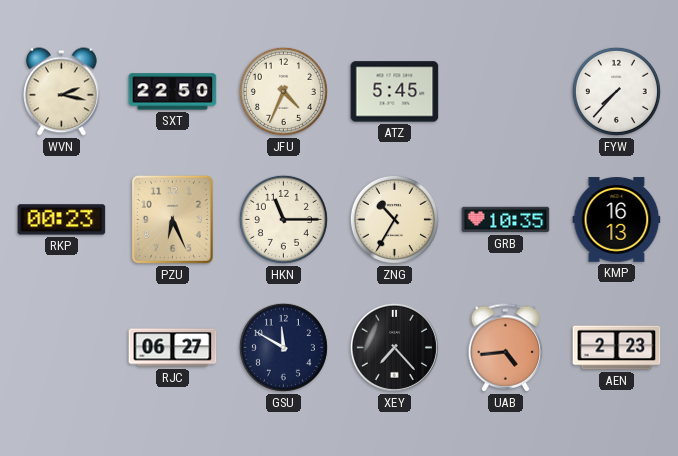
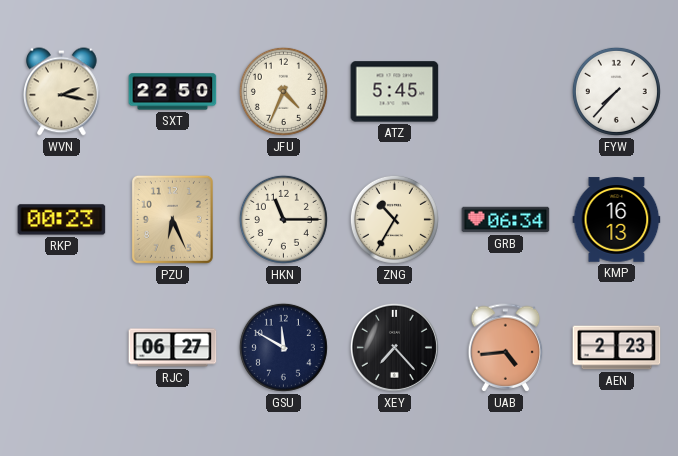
GRB: 10:35 -> 06:34
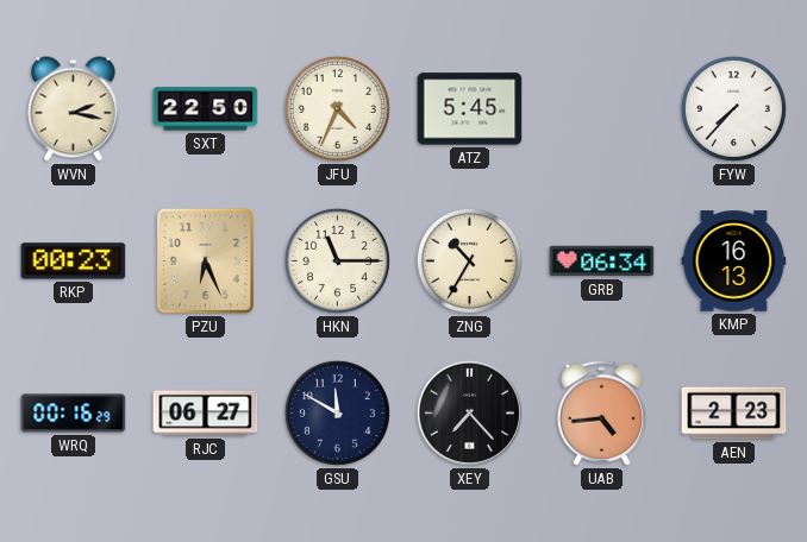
WRQ: none -> 00:16
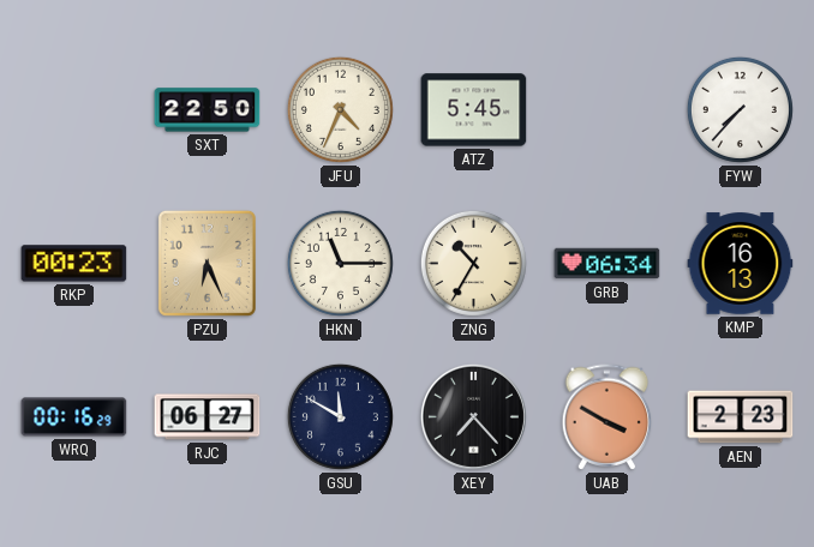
WVN: 2:17 -> none
UAB: 4:44 -> 3:50
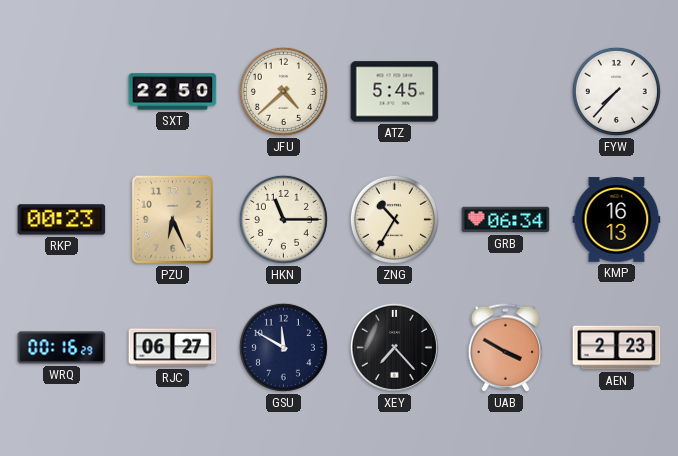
JFU: 4:34 -> 4:38
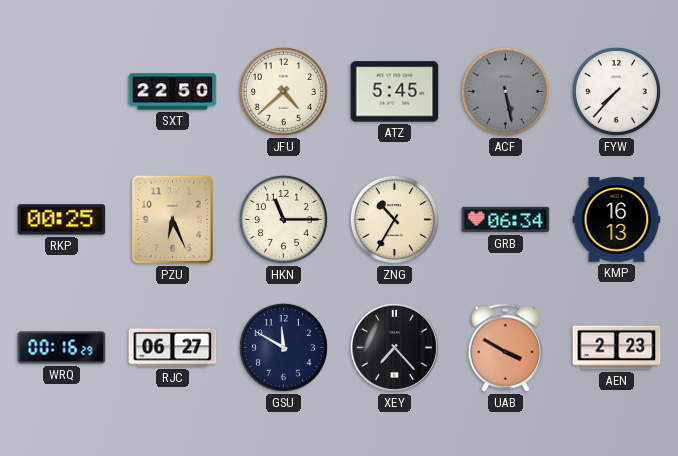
ACF: none -> 5:28
RKP: 00:23 -> 00:25
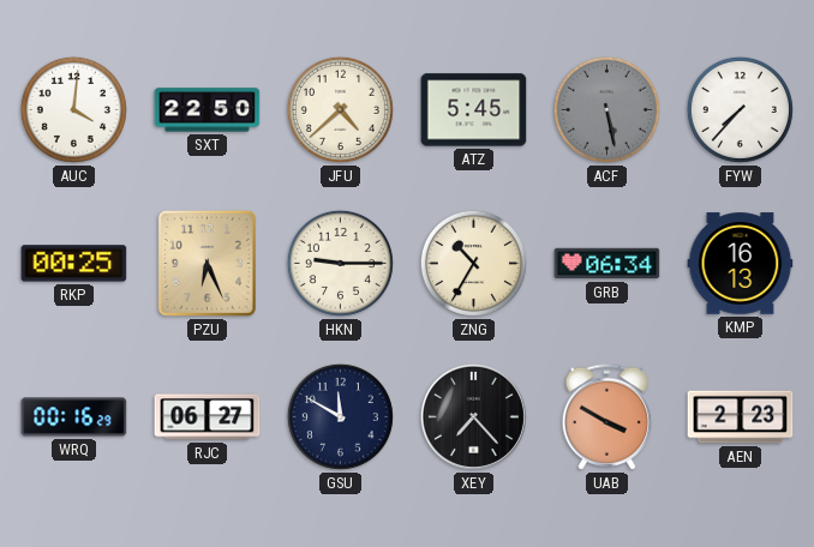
AUC: none -> 4:01
HKN: 11:15 -> 9:15
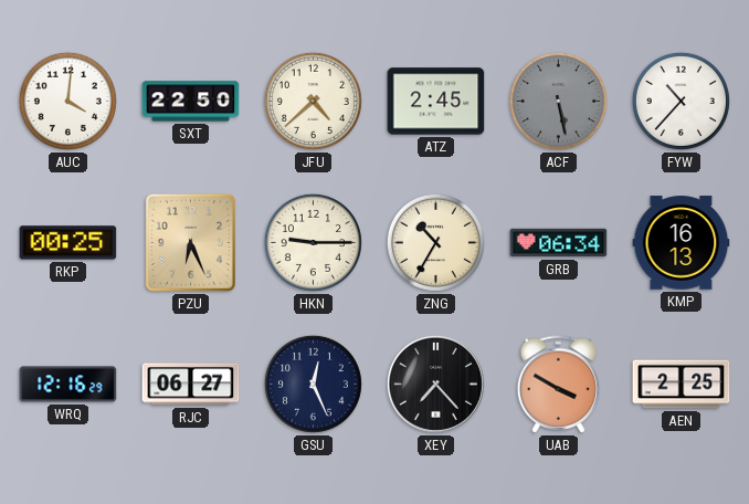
ATZ: 5:45 -> 2:45
FYW: 7:37 -> 10:37
WRQ: 00:16 -> 12:16
GSU: 11:50 -> 12:26
AEN: 2:23 -> 2:25
